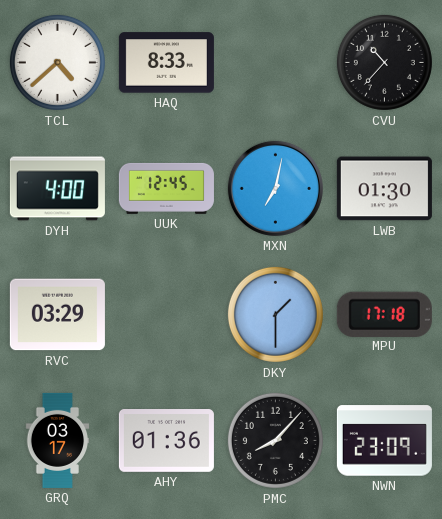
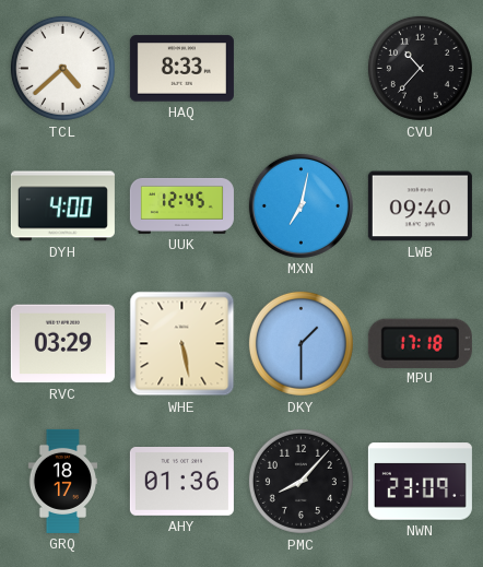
LWB: 01:30 -> 09:40
WHE: none -> 5:28
GRQ: 03:17 -> 18:17
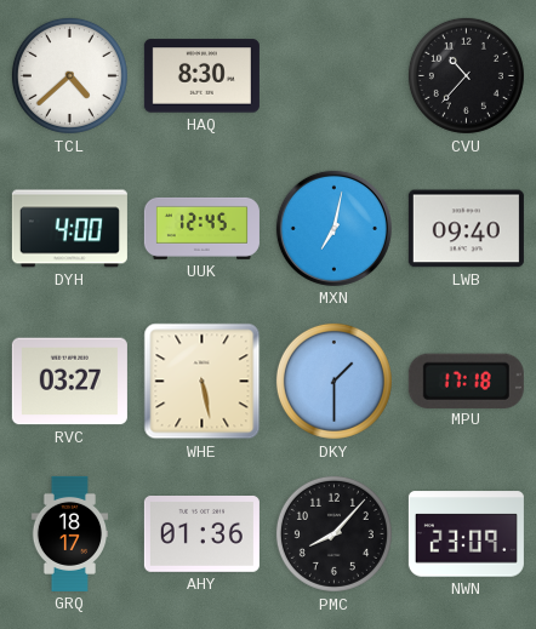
HAQ: 8:33 -> 8:30
RVC: 03:29 -> 03:27
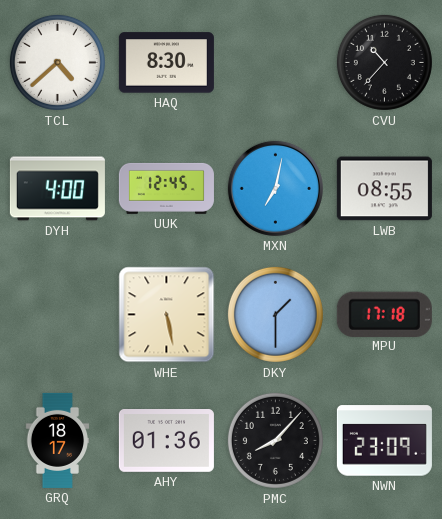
LWB: 09:40 -> 08:55
RVC: 03:27 -> none
